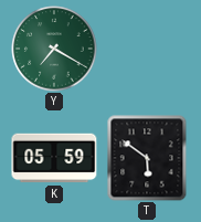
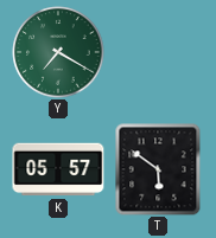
K: 05:59 -> 05:57
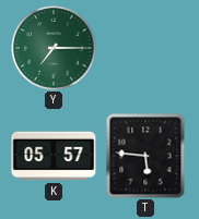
Y: 7:20 -> 7:15
T: 5:51 -> 5:46
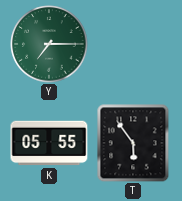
K: 05:57 -> 05:55
T: 5:46 -> 5:54
